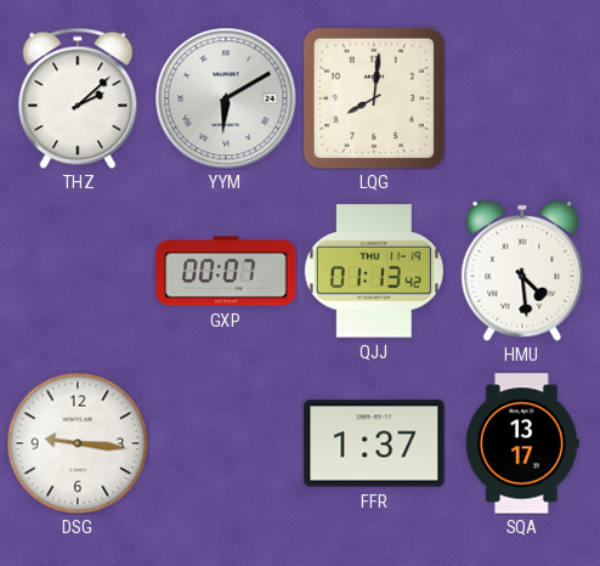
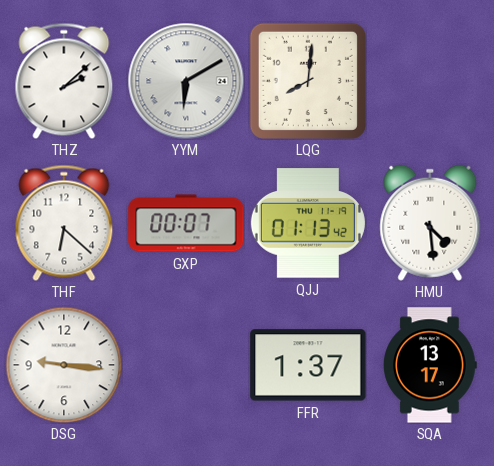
THF: none -> 6:22
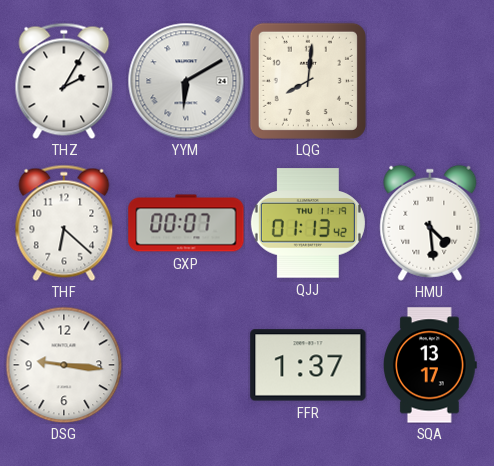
THZ: 2:08 -> 2:05
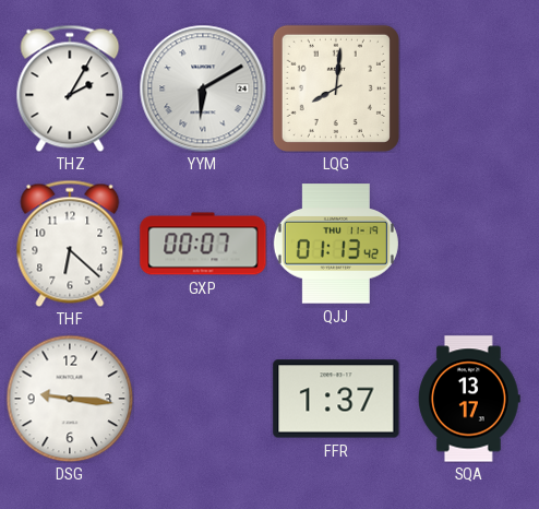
HMU: 4:29 -> none
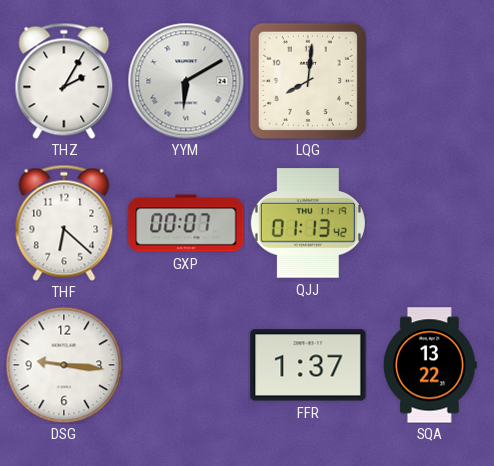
SQA: 13:17 -> 13:22
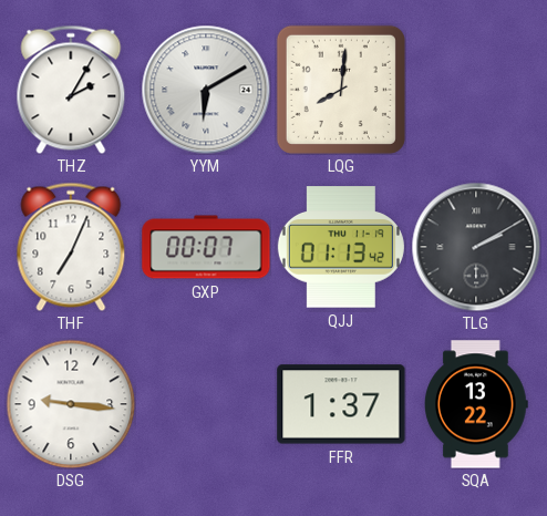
THF: 6:22 -> 7:04
TLG: none -> 2:10
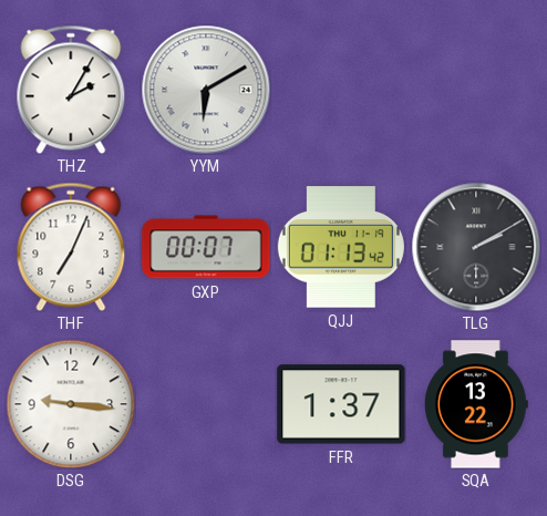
LQG: 8:01 -> none
